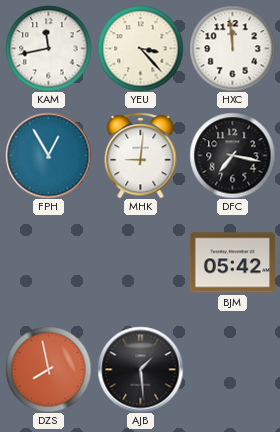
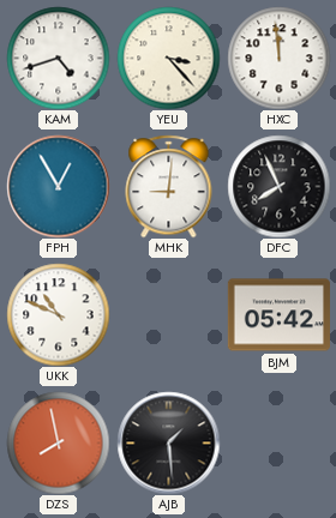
KAM: 11:43 -> 4:42
DFC: 7:17 -> 7:56
UKK: none -> 10:49
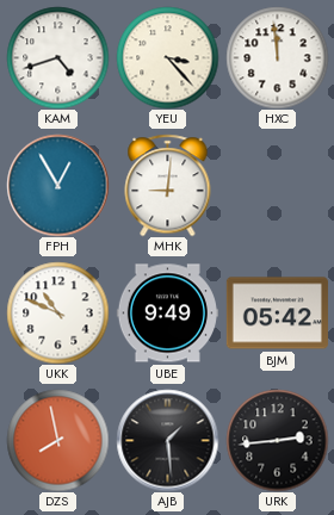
DFC: 7:56 -> none
UBE: none -> 9:49
URK: none -> 2:44
